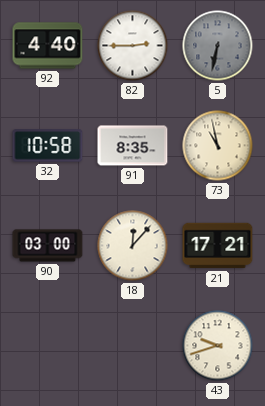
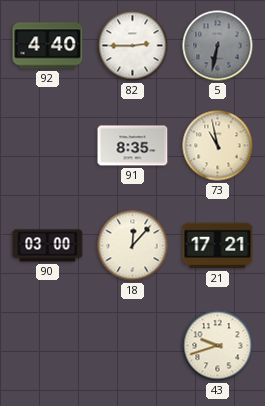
32: 10:58 -> none
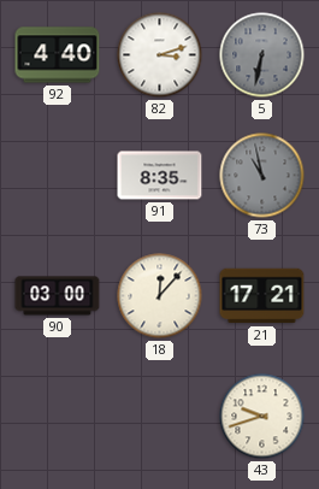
82: 2:45 -> 3:12
73 dial: cream -> grey
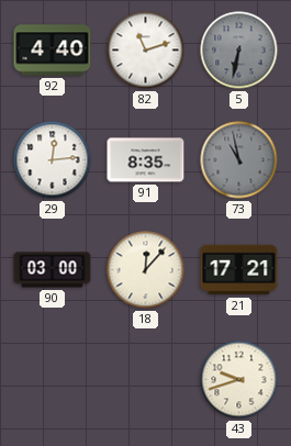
82: 3:12 -> 11:12
29: none -> 12:14
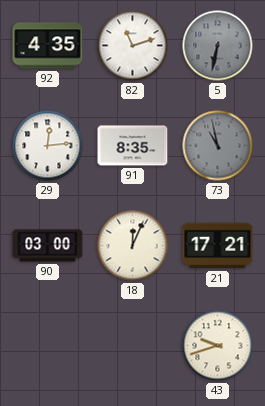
92: 4:40 -> 4:35
18: 12:07 -> 12:04
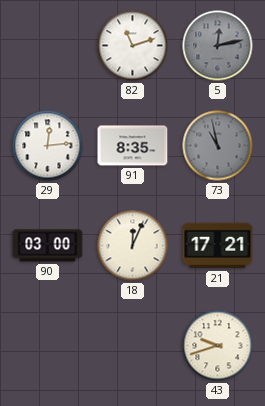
92: 4:35 -> none
5: 6:32 -> 12:13
